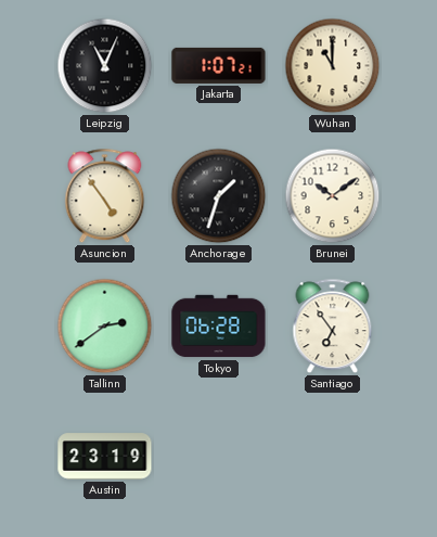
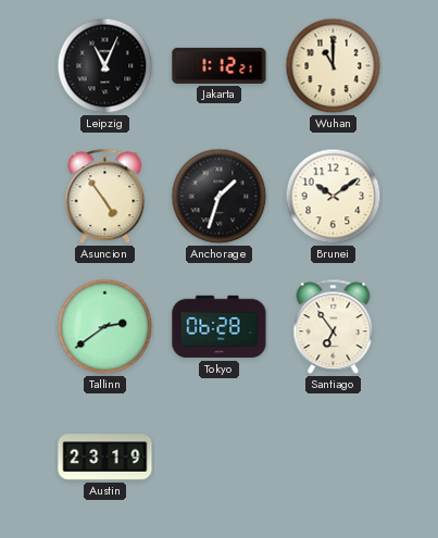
Jakarta: 1:07 -> 1:12
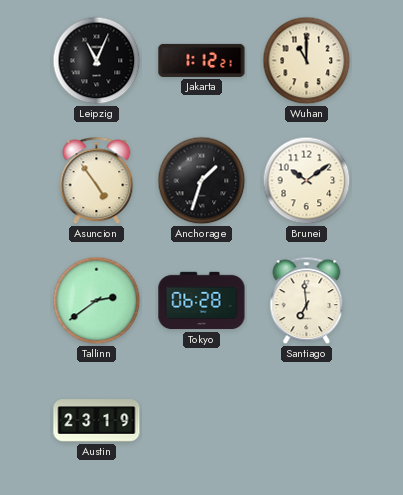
Santiago: 6:54 -> 6:59
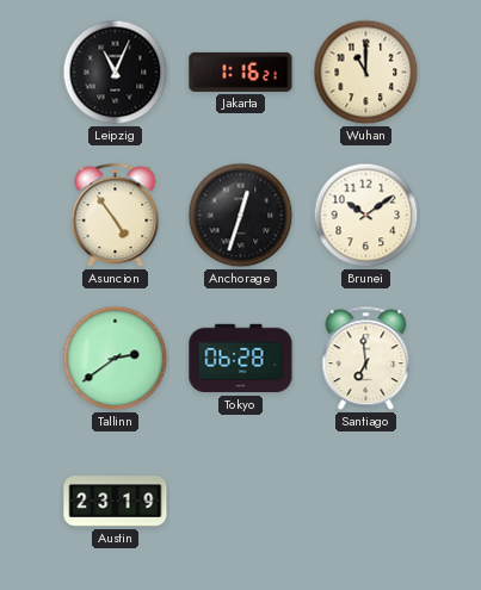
Jakarta: 1:12 -> 1:16
Anchorage: 1:33 -> 12:33
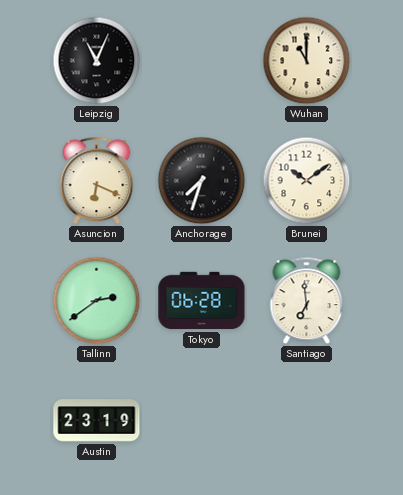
Jakarta: 1:16 -> none
Asuncion: 4:54 -> 6:19
Anchorage: 12:33 -> 7:33
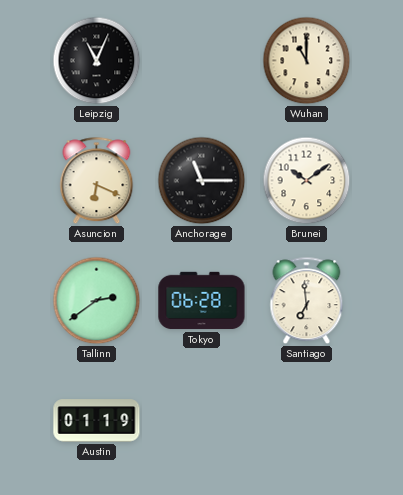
Anchorage: 7:33 -> 11:15
Austin: 23:19 -> 01:19
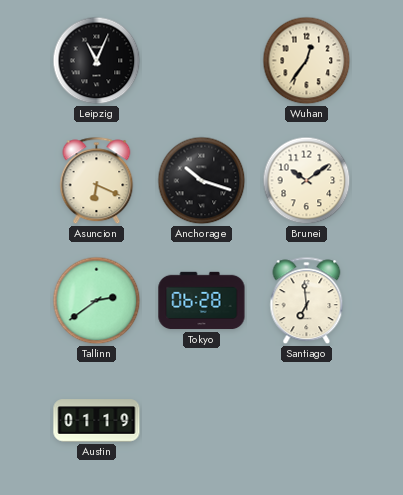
Wuhan: 11:00 -> 12:36
Anchorage: 11:15 -> 10:18
